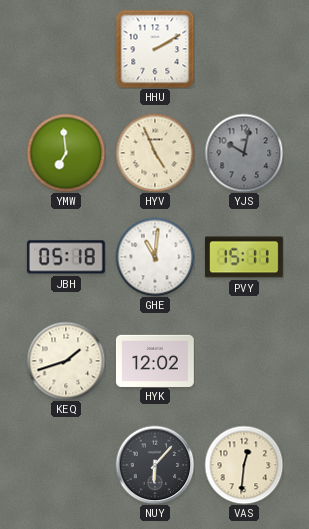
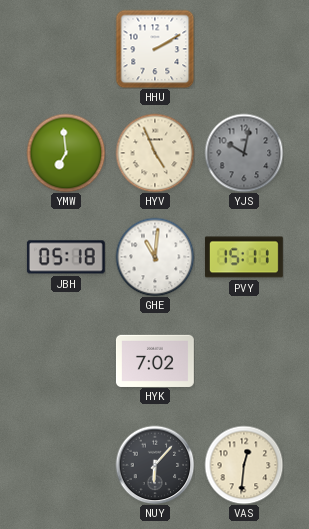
KEQ: 1:42 -> none
HYK: 12:02 -> 7:02
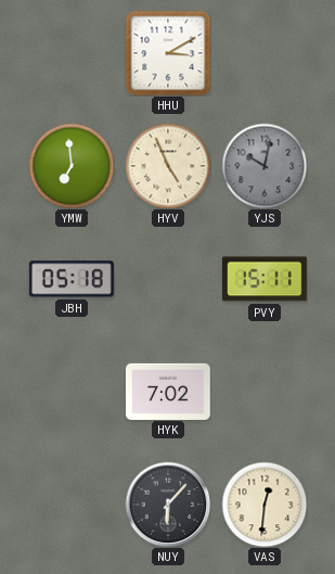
HHU: 2:10 -> 3:10
GHE: 11:01 -> none
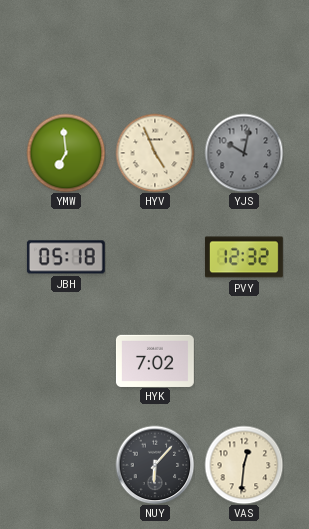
HHU: 3:10 -> none
PVY: 15:11 -> 12:32
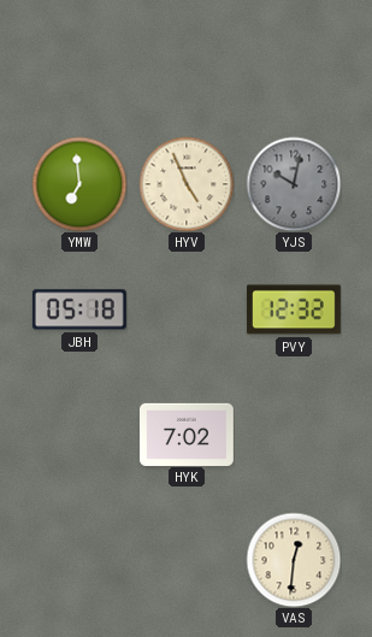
NUY: 6:07 -> none
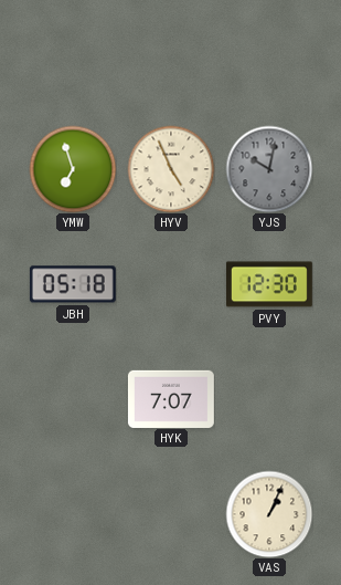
YMW: 6:59 -> 6:57
PVY: 12:32 -> 12:30
HYK: 7:02 -> 7:07
VAS: 12:31 -> 1:04
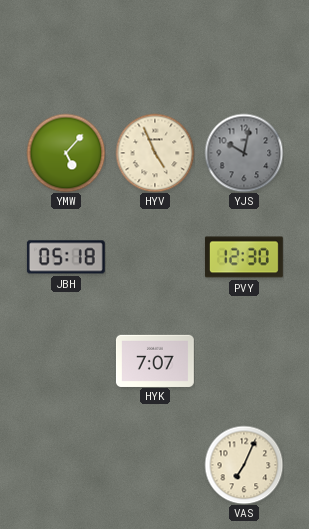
YMW: 6:57 -> 5:07
VAS: 1:04 -> 7:04
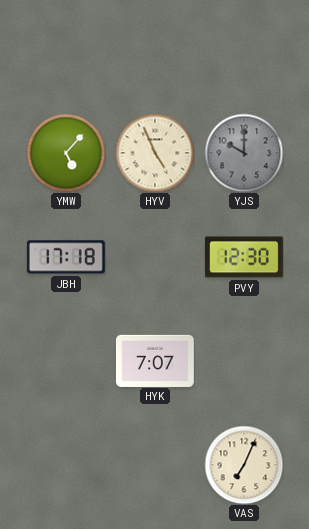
YJS: 10:02 -> 10:00
JBH: 05:18 -> 17:18
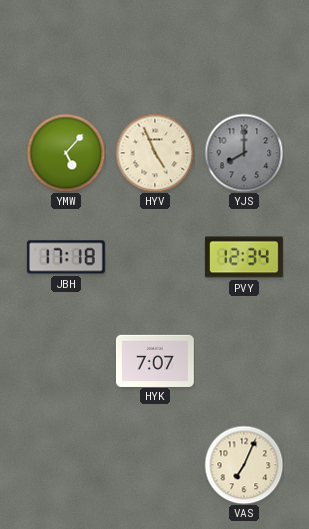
YJS: 10:00 -> 8:00
PVY: 12:30 -> 12:34
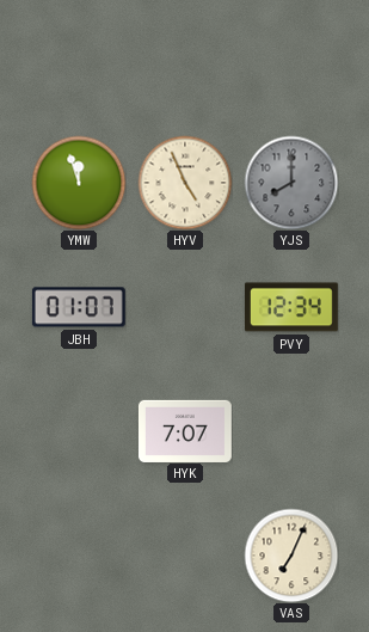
YMW: 5:07 -> 11:57
JBH: 17:18 -> 01:07
